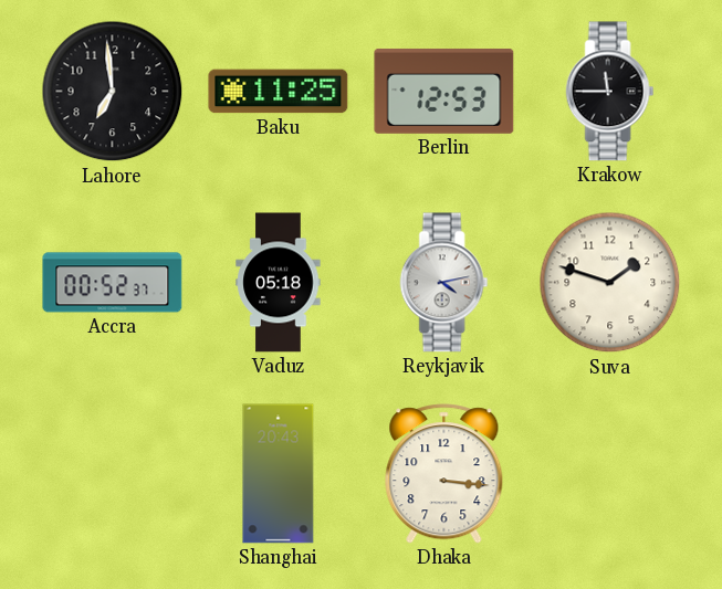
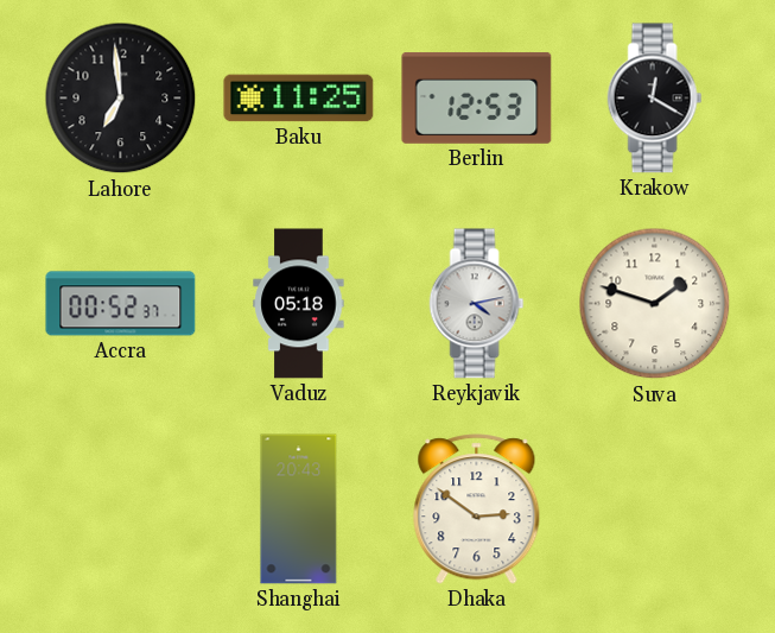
Krakow: 11:45 -> 12:20
Dhaka: 3:16 -> 2:51
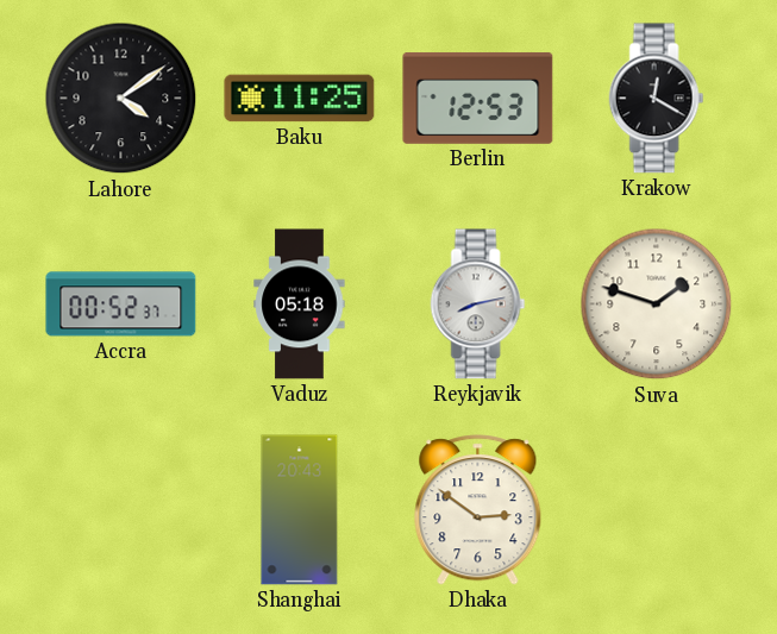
Lahore: 6:59 -> 4:09
Reykjavik: 4:13 -> 8:13
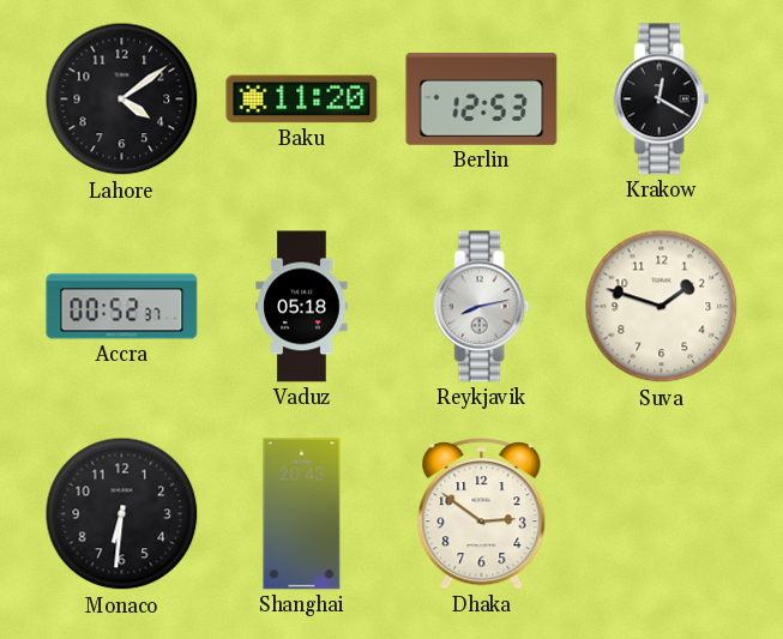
Baku: 11:25 -> 11:20
Monaco: none -> 6:31
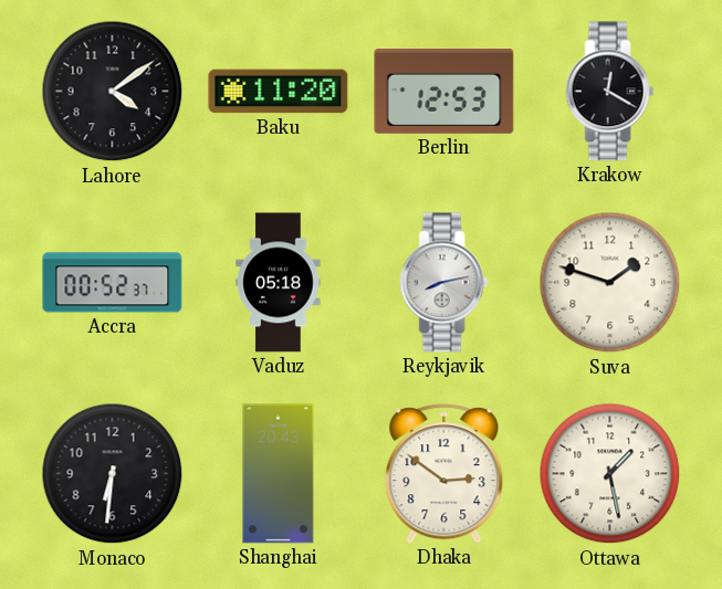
Ottawa: none -> 1:28
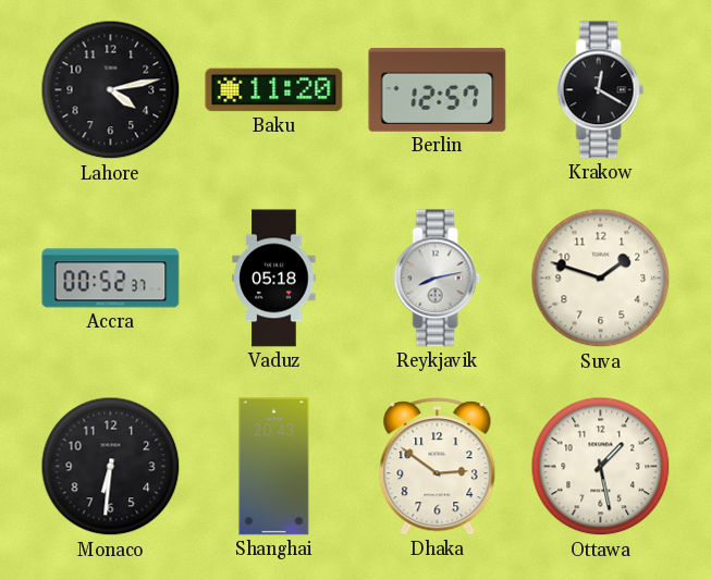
Lahore: 4:09 -> 4:13
Berlin: 12:53 -> 12:57
